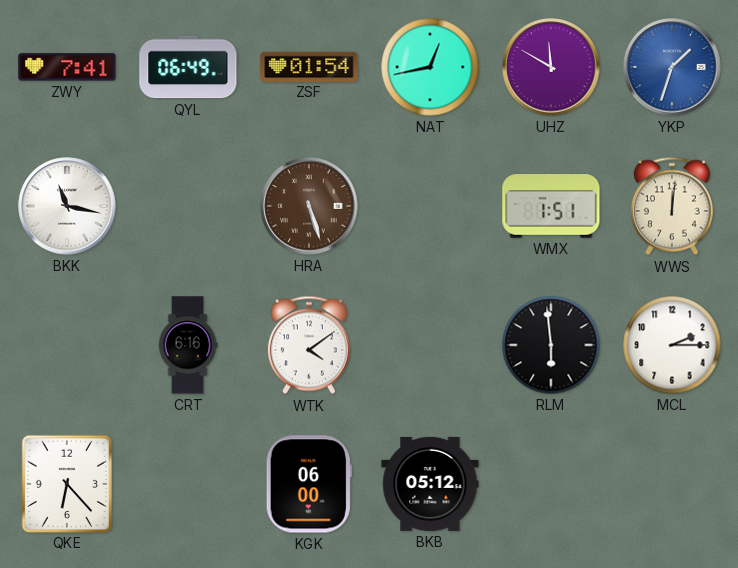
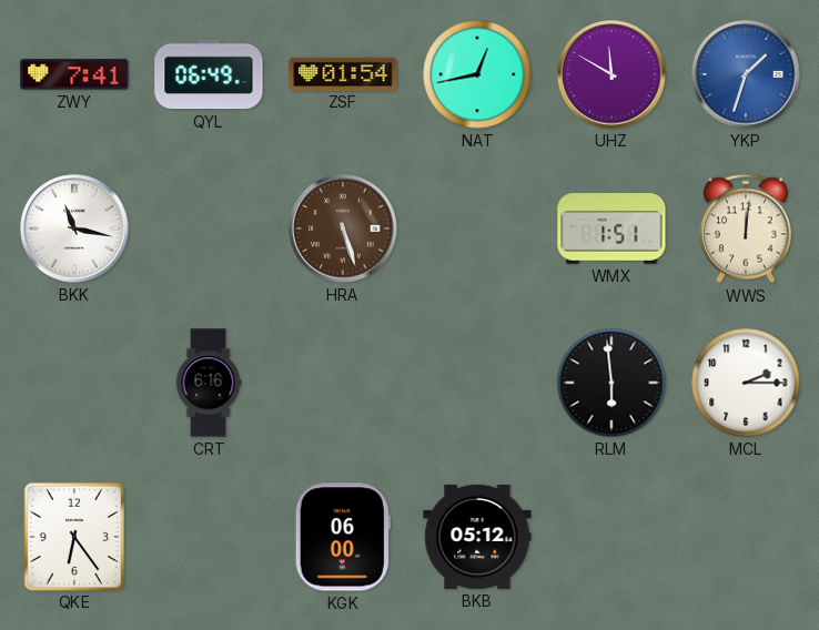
WTK: 4:09 -> none
QKE: 6:23 -> 6:24
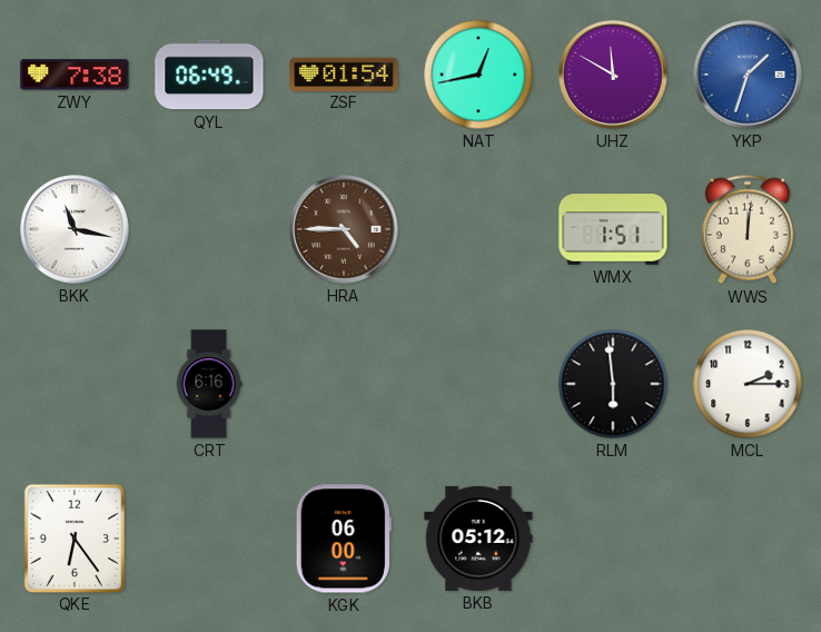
ZWY: 7:41 -> 7:38
HRA: 5:27 -> 4:45
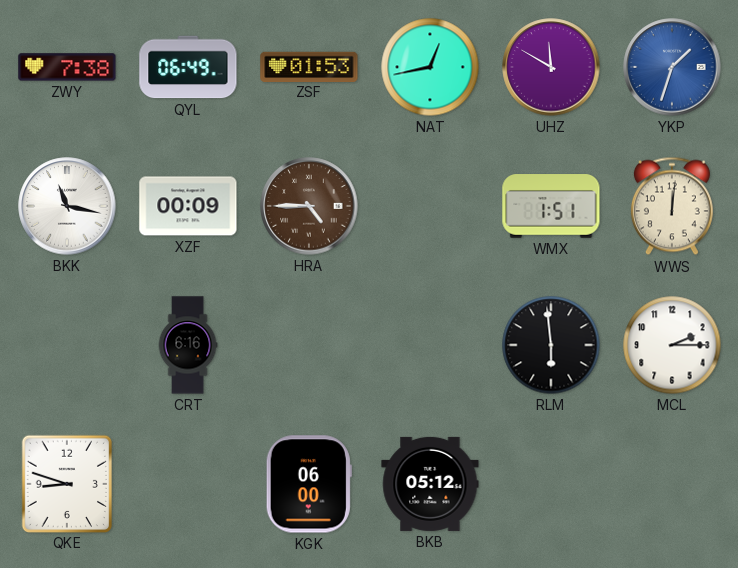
ZSF: 01:54 -> 01:53
XZF: none -> 00:09
QKE: 6:24 -> 8:48
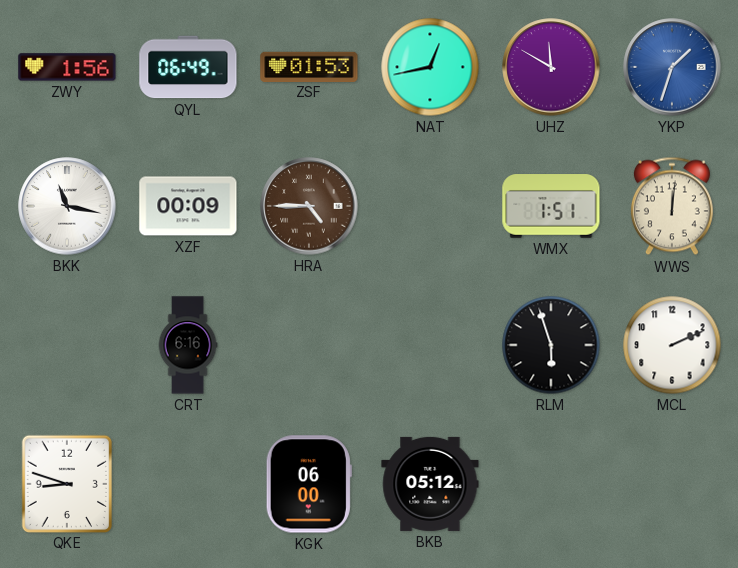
ZWY: 7:38 -> 1:56
RLM: 5:59 -> 5:57
MCL: 2:15 -> 2:11
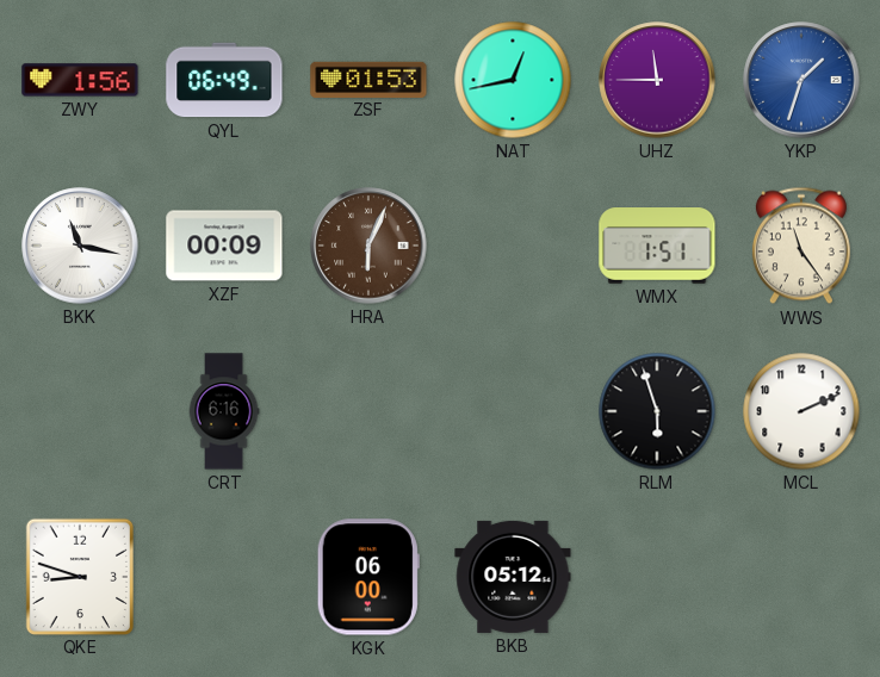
UHZ: 11:50 -> 11:45
HRA: 4:45 -> 6:04
WWS: 12:01 -> 11:24
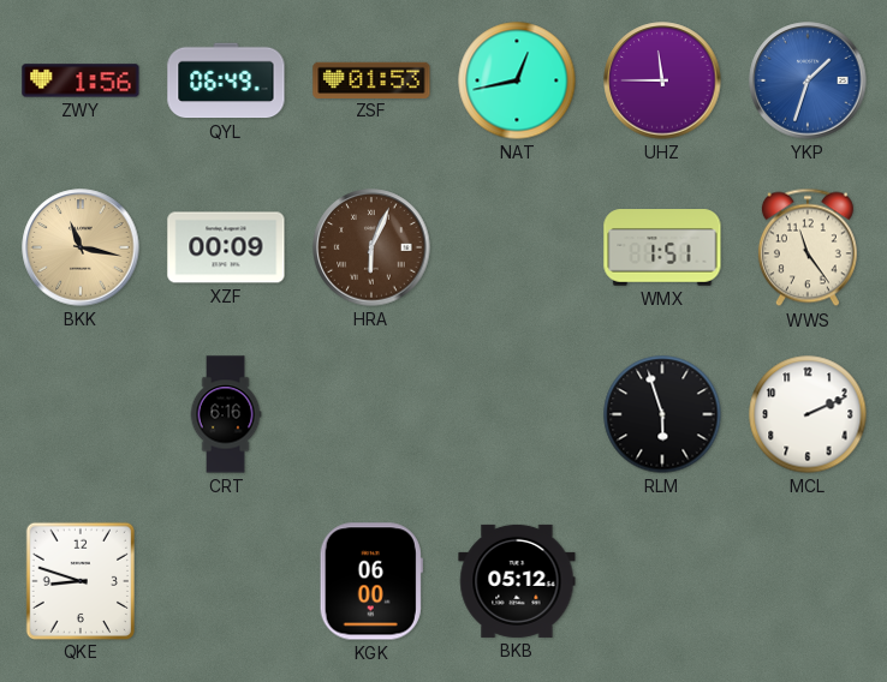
BKK dial: white -> champagne
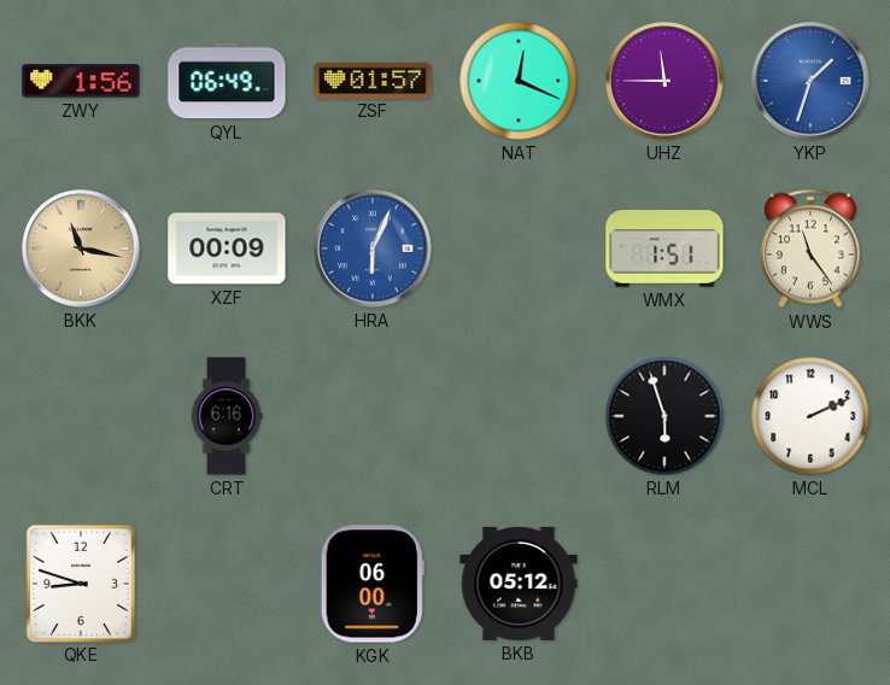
ZSF: 01:53 -> 01:57
NAT: 12:43 -> 12:19
HRA dial: brown -> blue
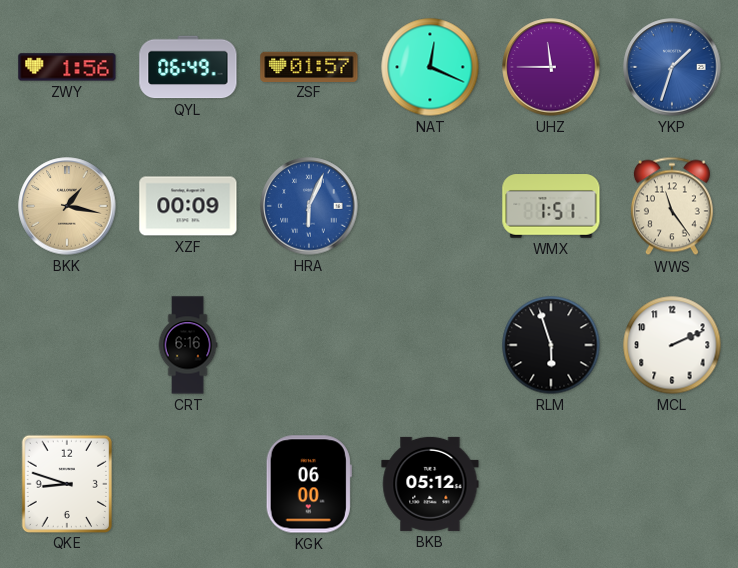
BKK: 11:17 -> 1:17
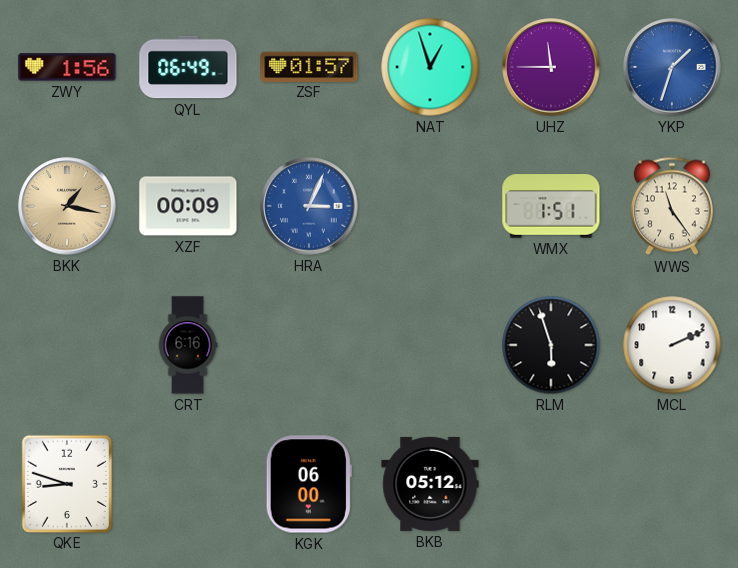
NAT: 12:19 -> 12:57
HRA: 6:04 -> 3:04
